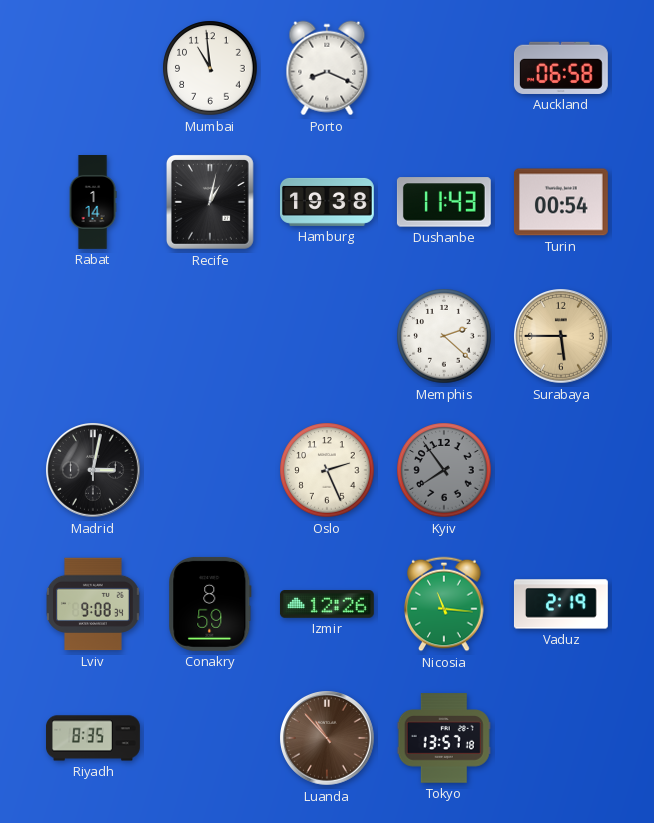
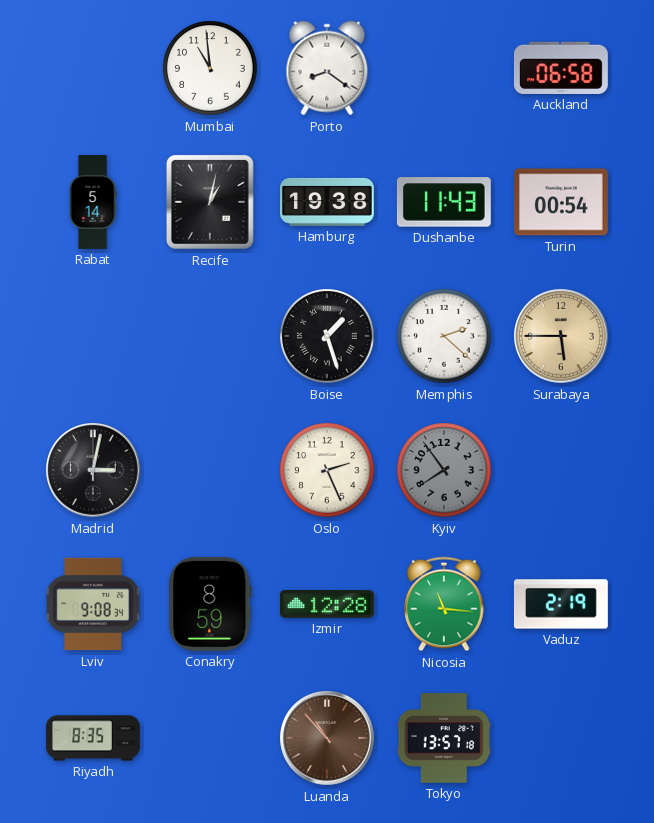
Porto: 8:19 -> 8:21
Rabat: 1:14 -> 5:14
Boise: none -> 1:27
Izmir: 12:26 -> 12:28
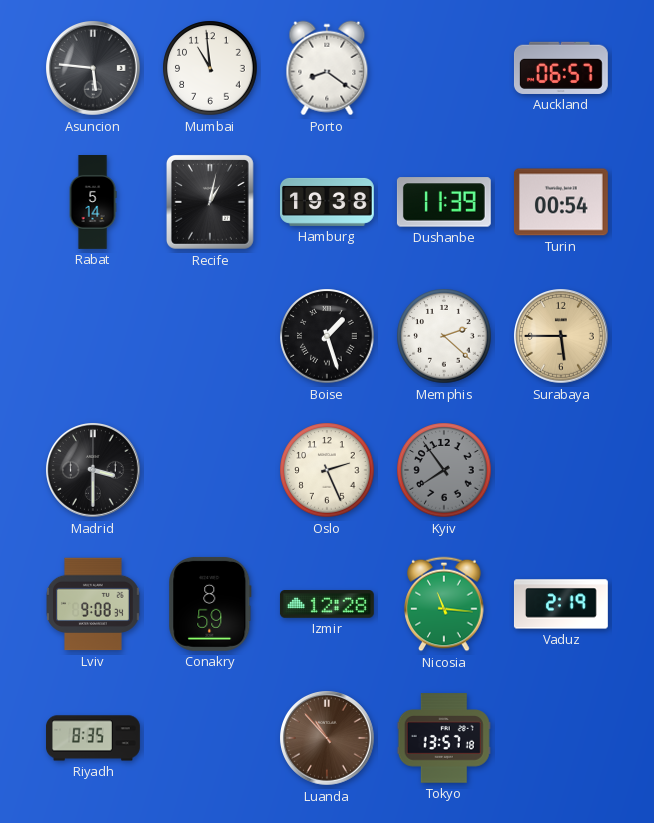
Asuncion: none -> 5:46
Auckland: 06:58 -> 06:57
Dushanbe: 11:43 -> 11:39
Madrid: 3:02 -> 3:30
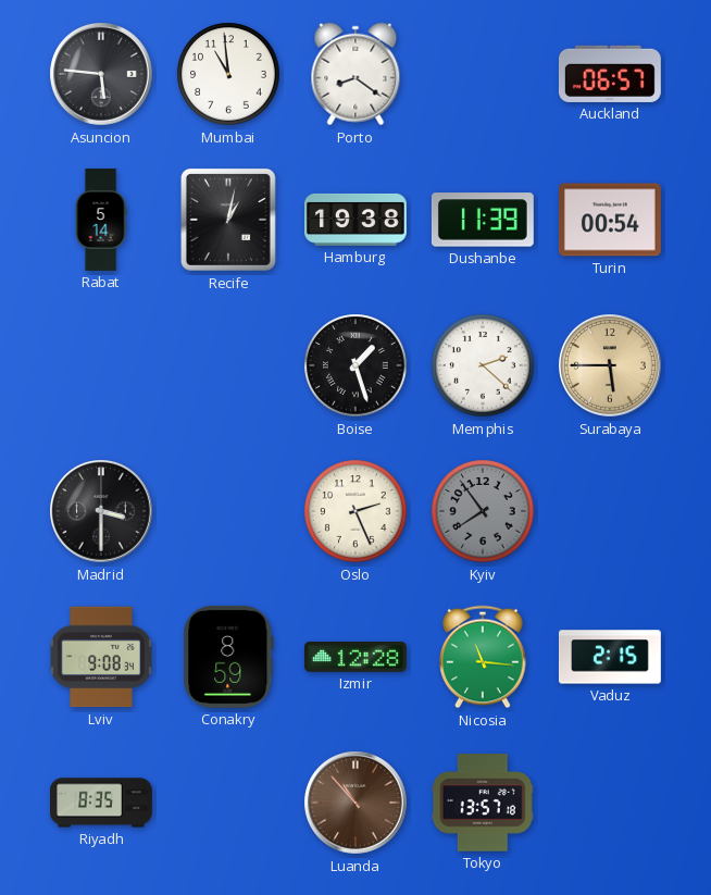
Vaduz: 2:19 -> 2:15
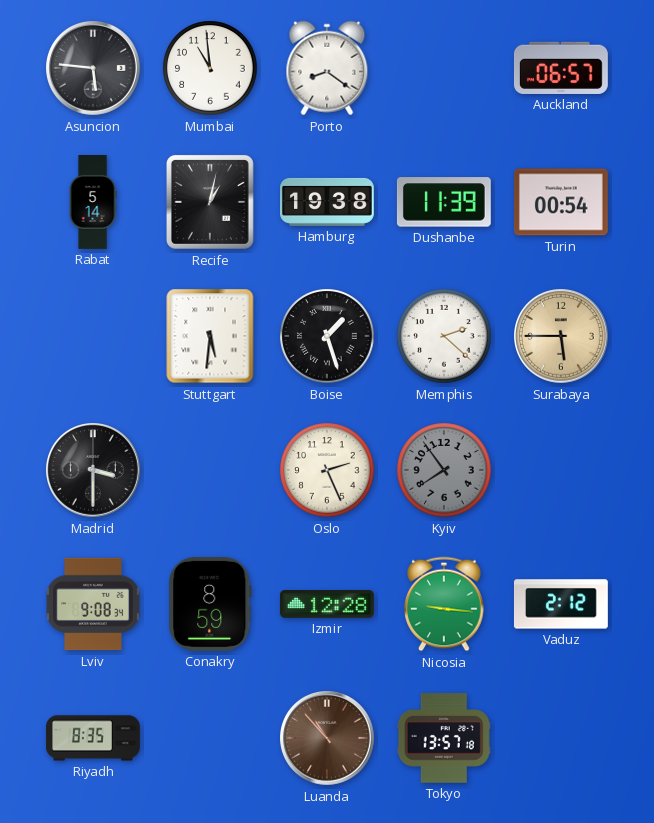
Stuttgart: none -> 5:31
Nicosia: 11:16 -> 9:16
Vaduz: 2:15 -> 2:12
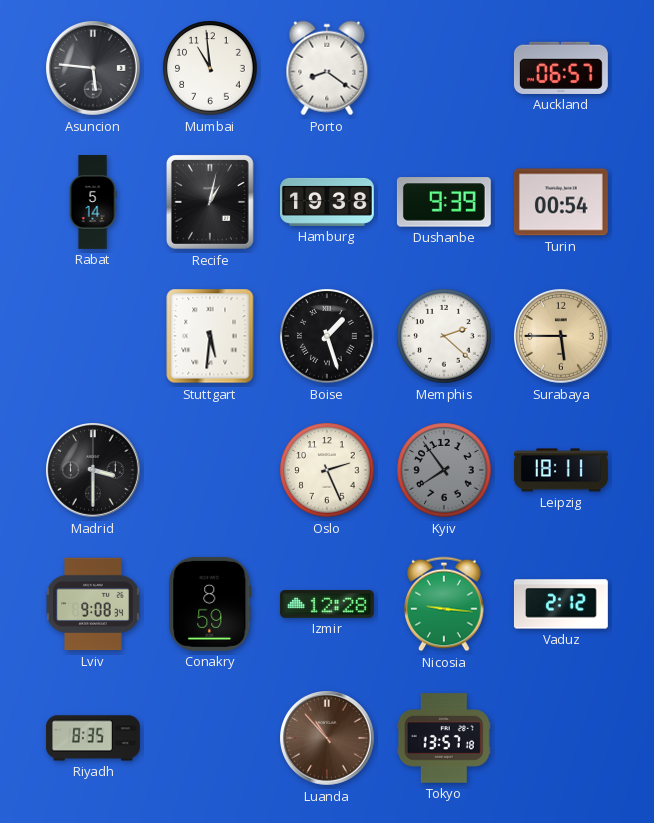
Dushanbe: 11:39 -> 9:39
Leipzig: none -> 18:11
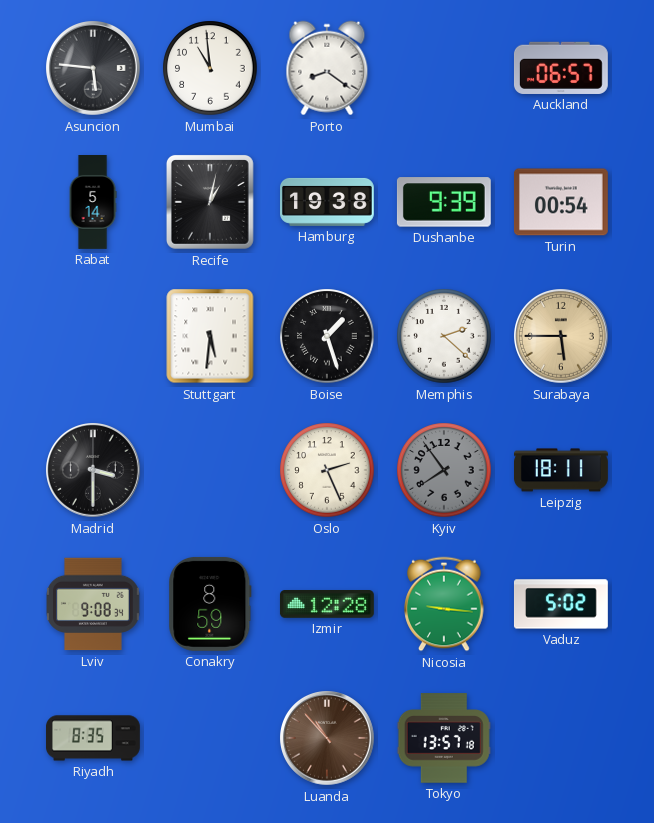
Vaduz: 2:12 -> 5:02
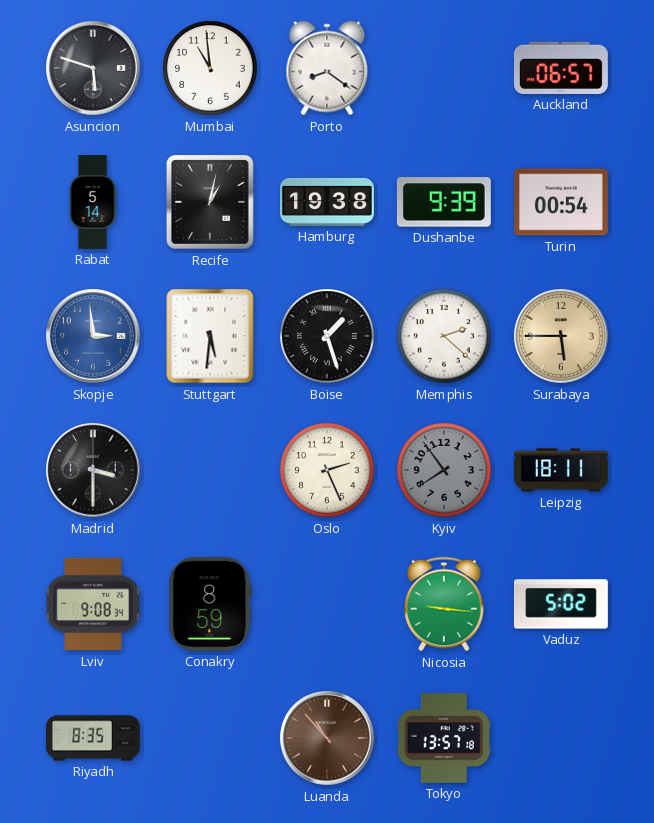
Asuncion: 5:46 -> 5:48
Skopje: none -> 2:59
Izmir: 12:28 -> none
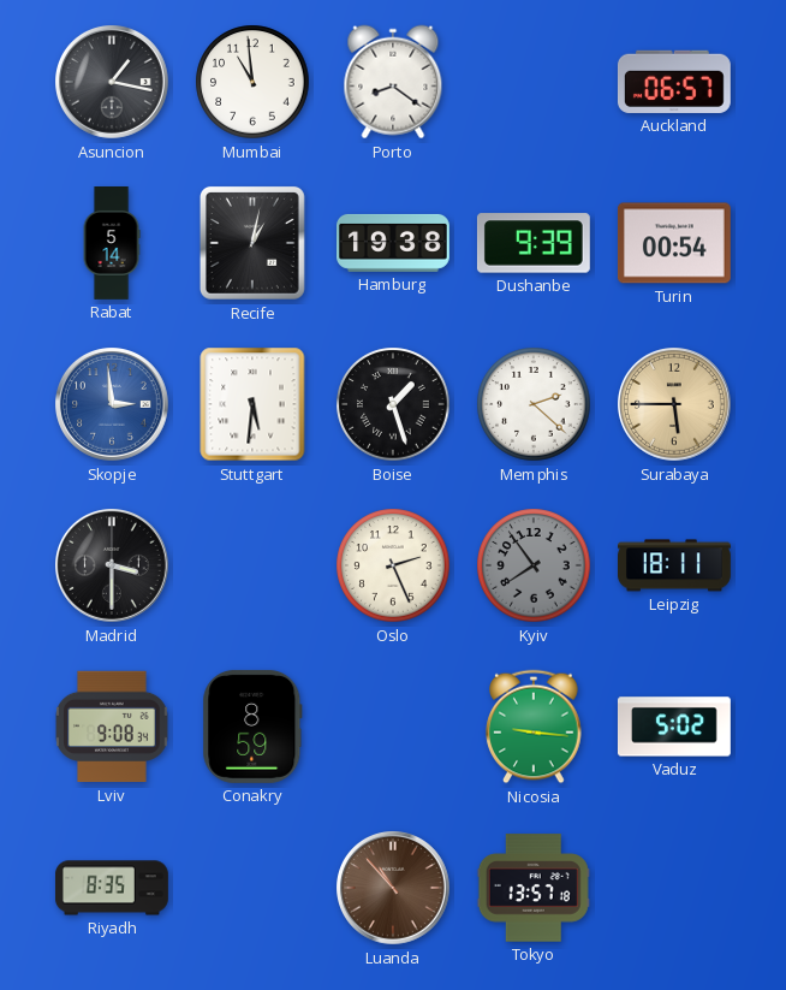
Asuncion: 5:48 -> 1:17
